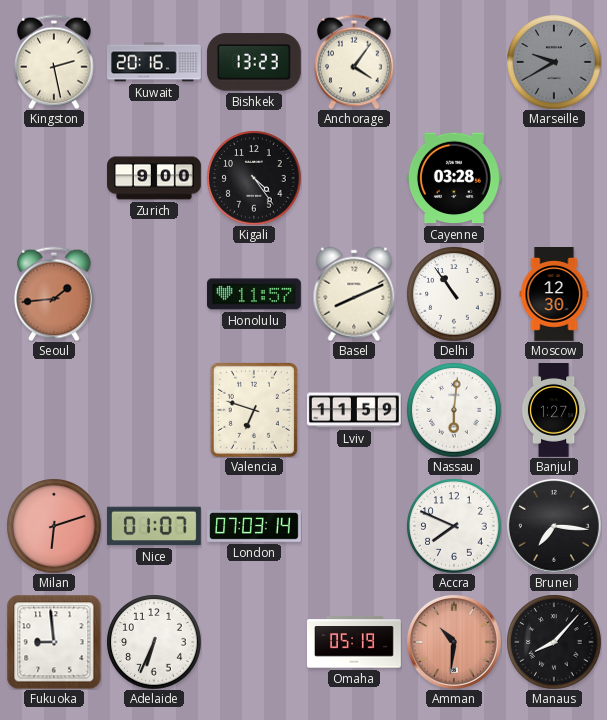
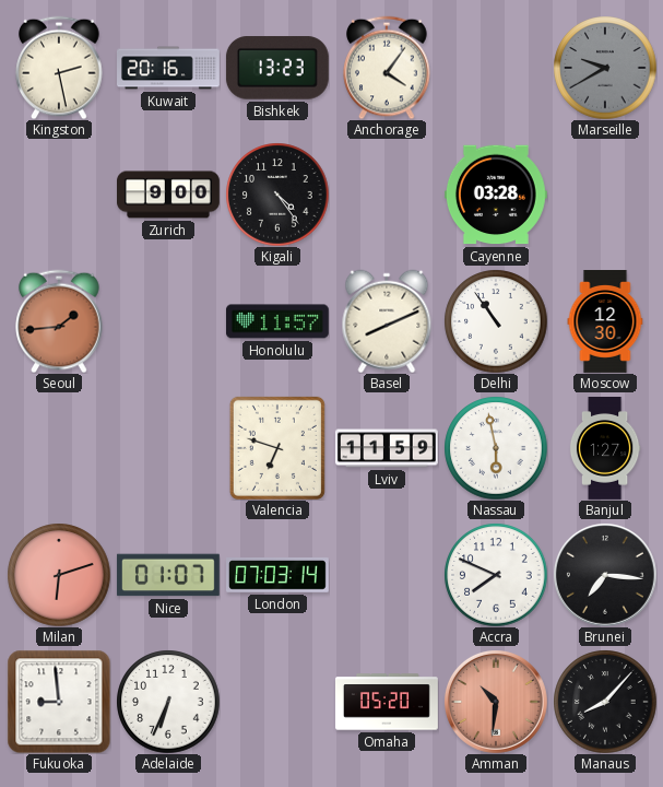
Nassau: 6:01 -> 5:58
Omaha: 05:19 -> 05:20
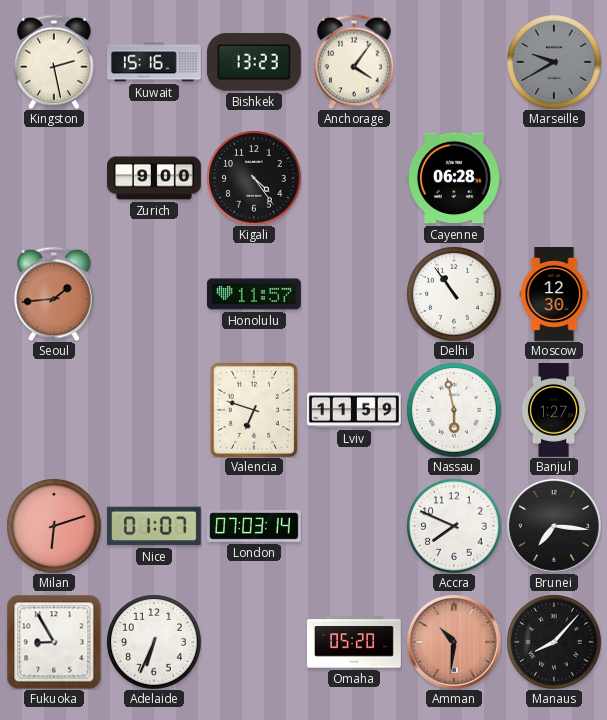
Kuwait: 20:16 -> 15:16
Cayenne: 03:28 -> 06:28
Basel: 8:11 -> none
Fukuoka: 8:59 -> 8:55
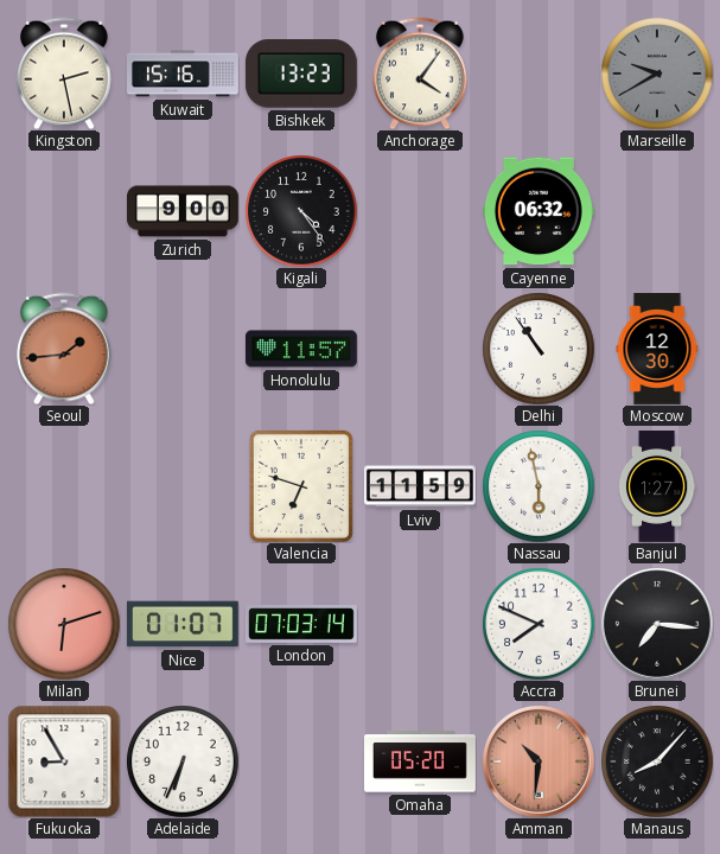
Cayenne: 06:28 -> 06:32
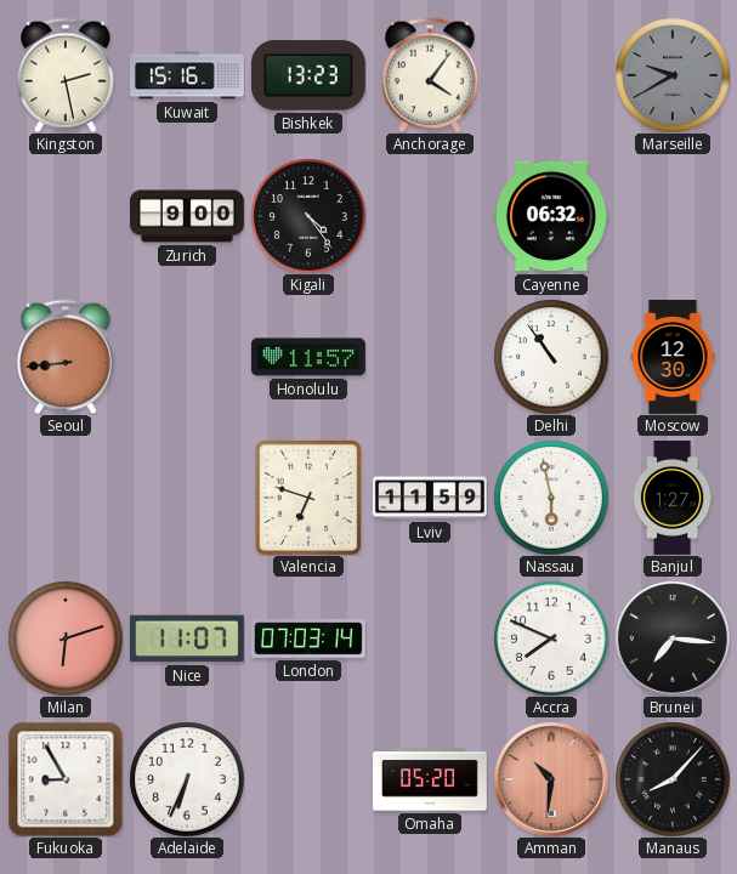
Seoul: 1:44 -> 8:44
Nice: 01:07 -> 11:07
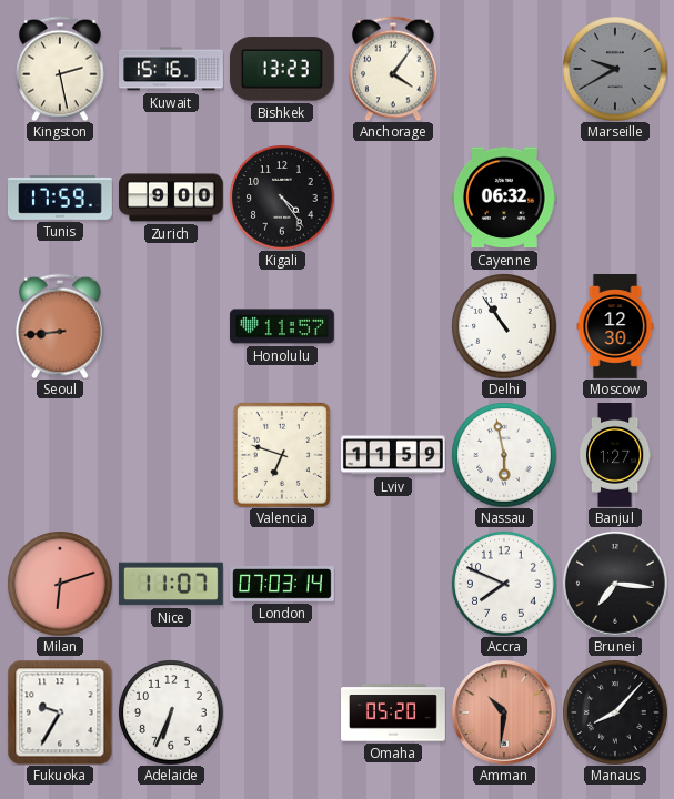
Tunis: none -> 17:59
Fukuoka: 8:55 -> 9:35
